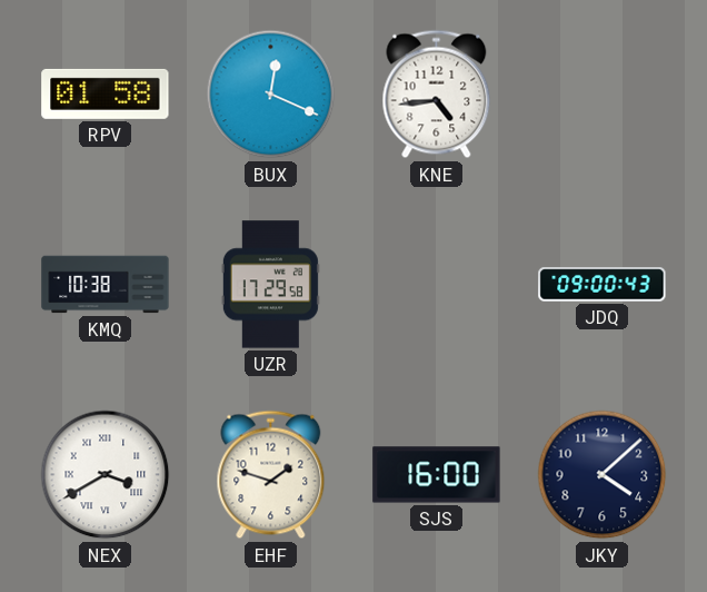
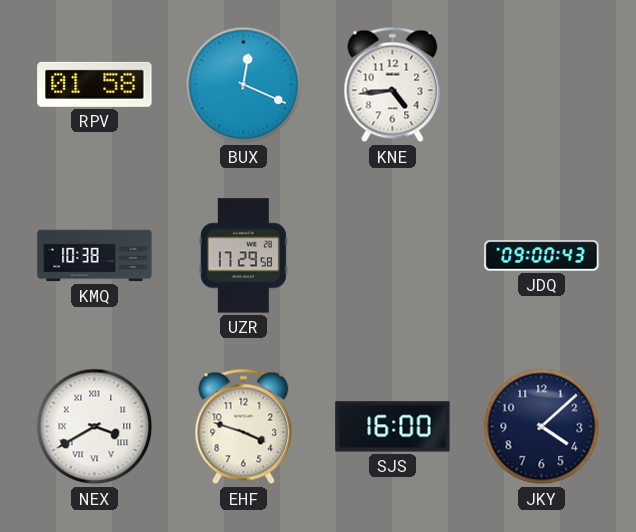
EHF: 1:48 -> 3:48
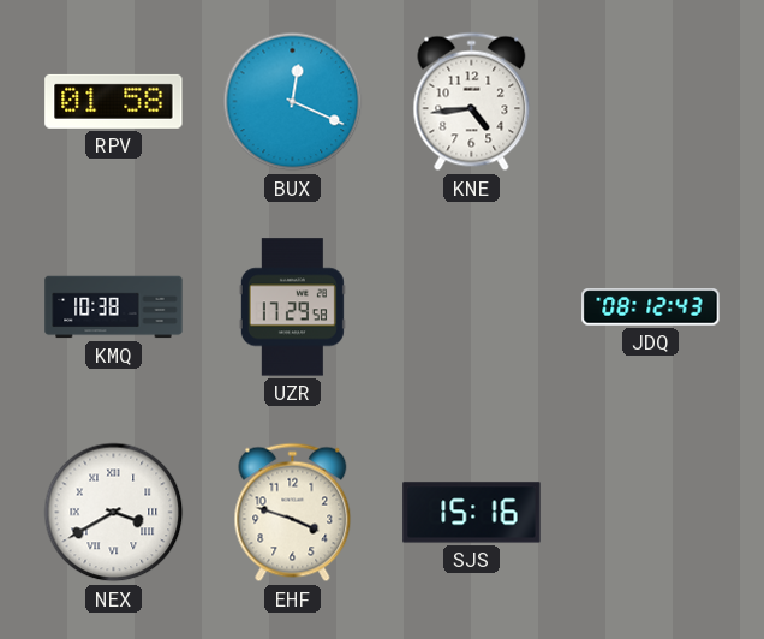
JDQ: 09:00 -> 08:12
SJS: 16:00 -> 15:16
JKY: 4:08 -> none
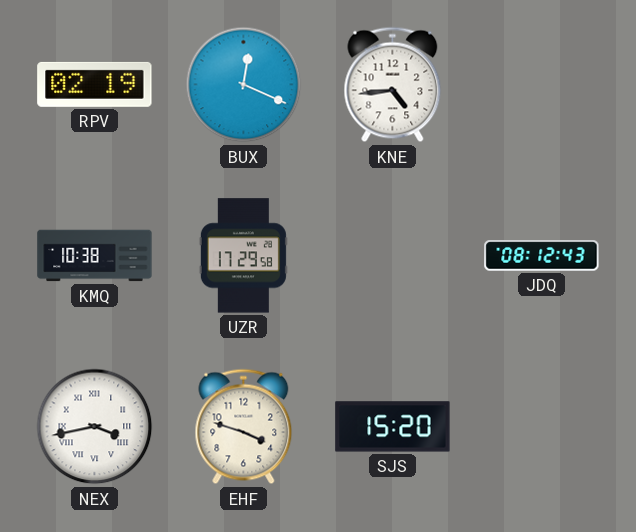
RPV: 01:58 -> 02:19
NEX: 3:40 -> 3:43
SJS: 15:16 -> 15:20
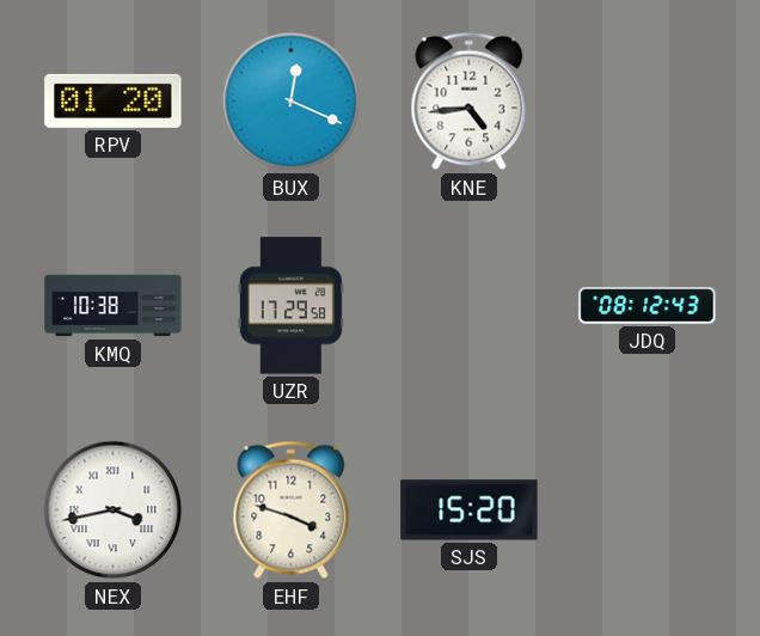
RPV: 02:19 -> 01:20
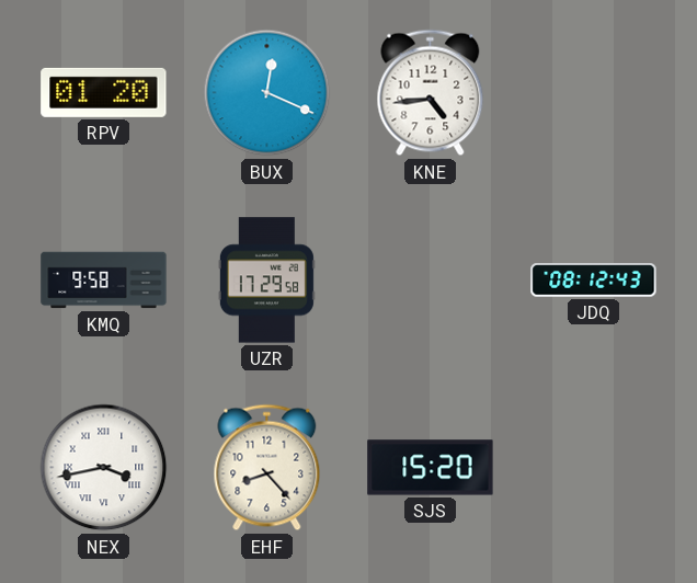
KMQ: 10:38 -> 9:58
EHF: 3:48 -> 8:23
